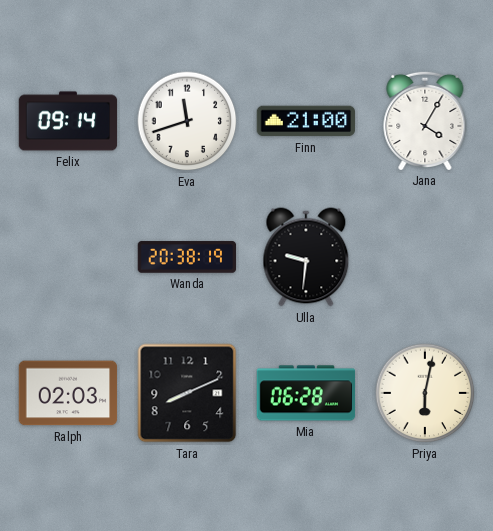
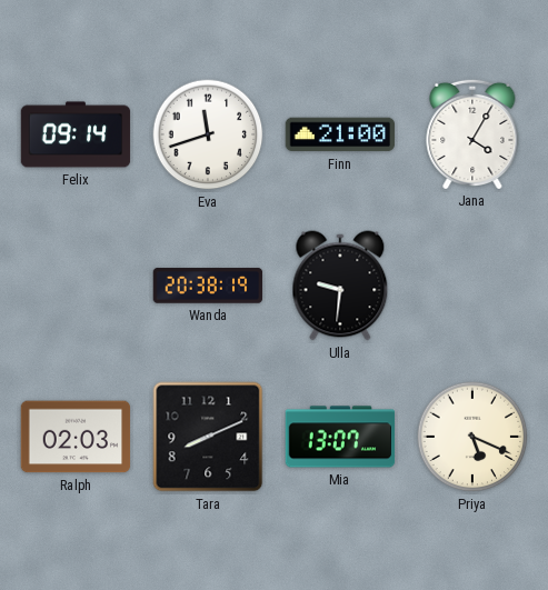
Mia: 06:28 -> 13:07
Priya: 6:02 -> 5:19
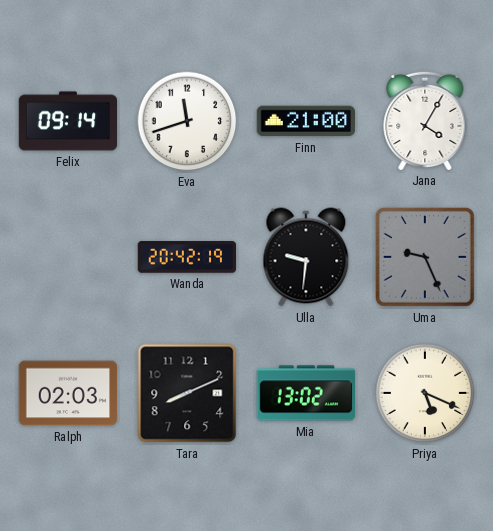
Wanda: 20:38 -> 20:42
Uma: none -> 9:26
Mia: 13:07 -> 13:02
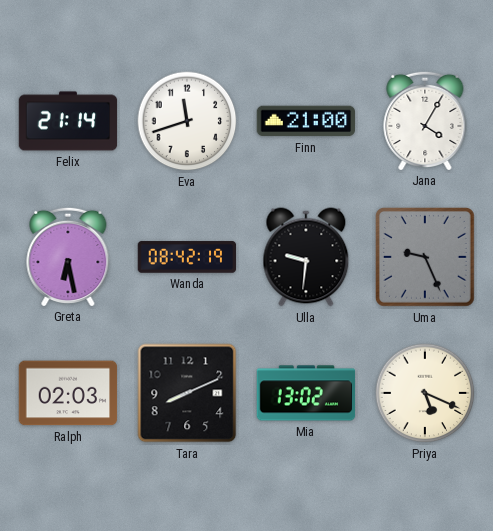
Felix: 09:14 -> 21:14
Greta: none -> 6:28
Wanda: 20:42 -> 08:42
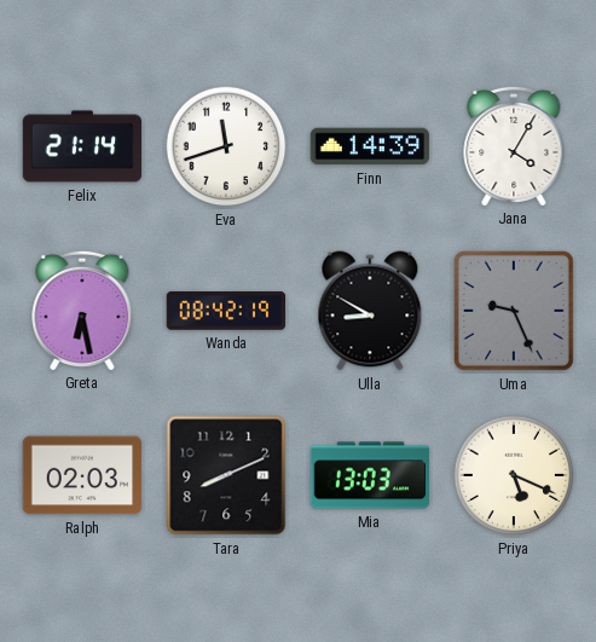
Finn: 21:00 -> 14:39
Ulla: 9:31 -> 8:50
Mia: 13:02 -> 13:03
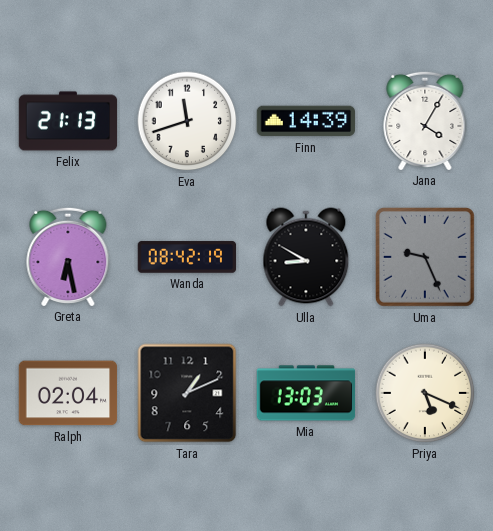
Felix: 21:14 -> 21:13
Ralph: 02:03 -> 02:04
Tara: 8:11 -> 1:11
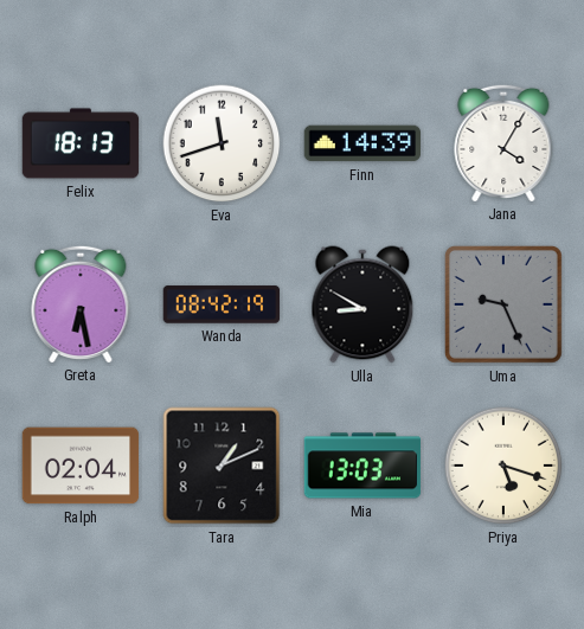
Felix: 21:13 -> 18:13
Priya: 5:19 -> 5:18
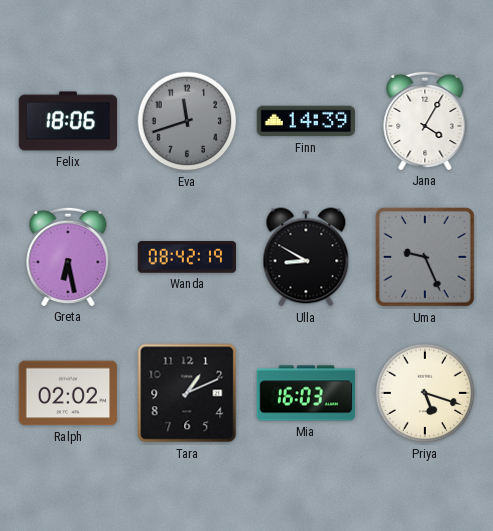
Felix: 18:13 -> 18:06
Eva dial: white -> grey
Ralph: 02:04 -> 02:02
Mia: 13:03 -> 16:03
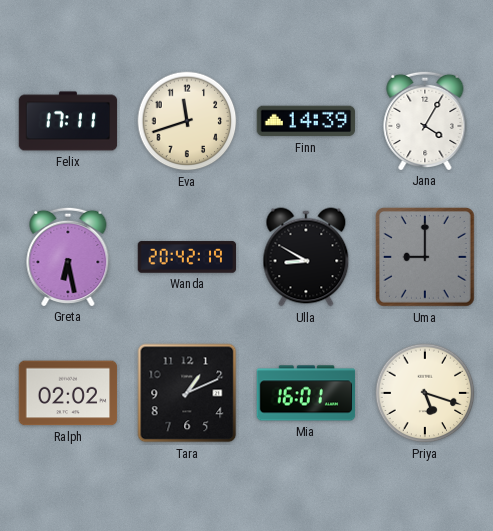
Felix: 18:06 -> 17:11
Eva dial: grey -> cream
Wanda: 08:42 -> 20:42
Uma: 9:26 -> 9:00
Mia: 16:03 -> 16:01
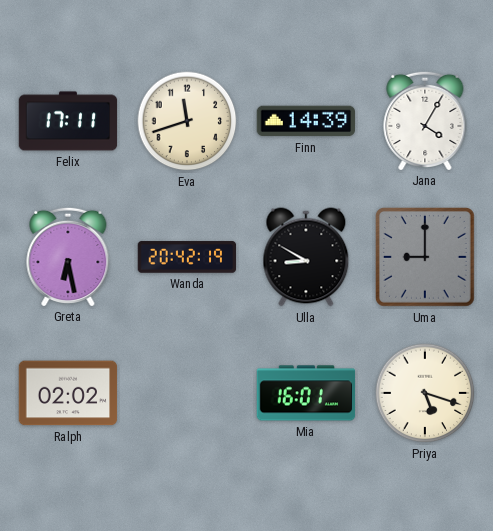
Tara: 1:11 -> none
